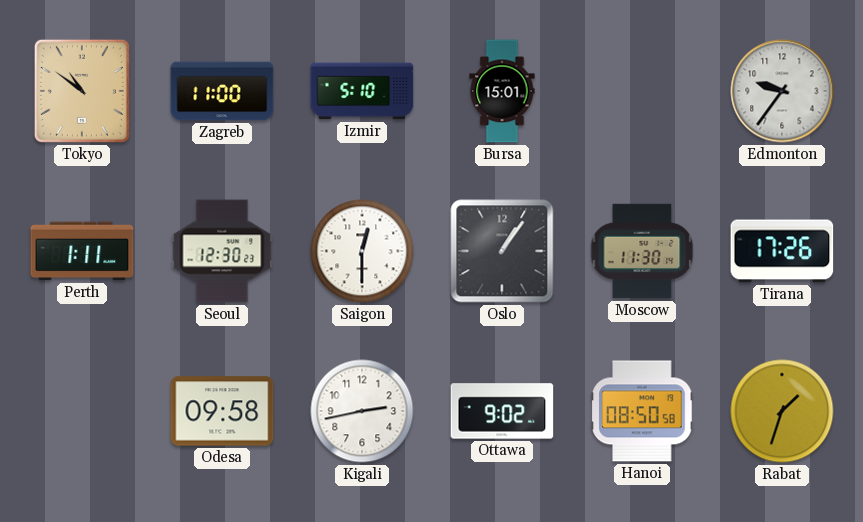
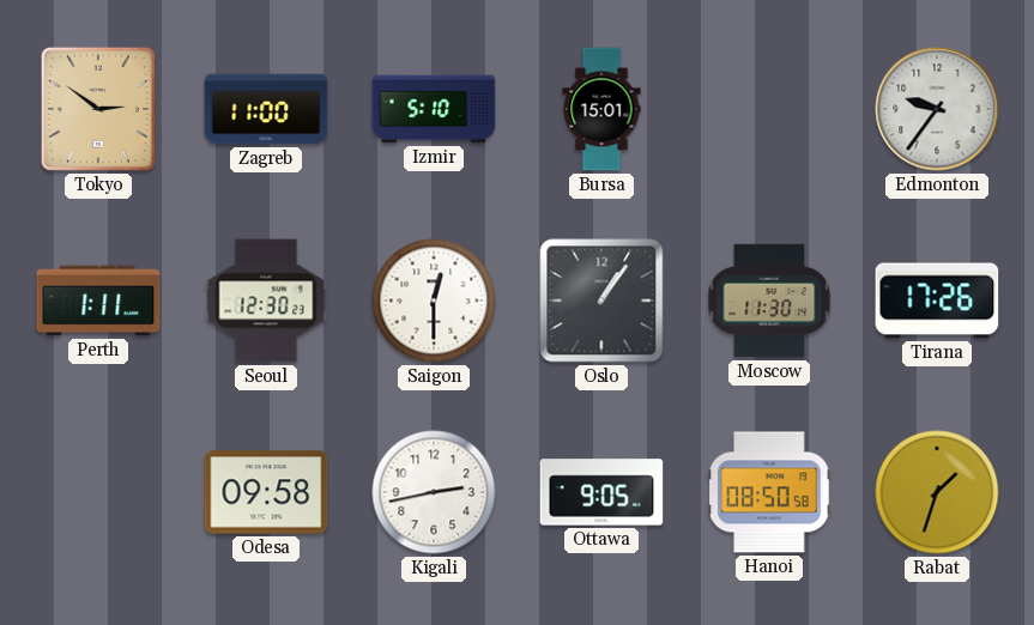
Tokyo: 10:51 -> 2:51
Ottawa: 9:02 -> 9:05
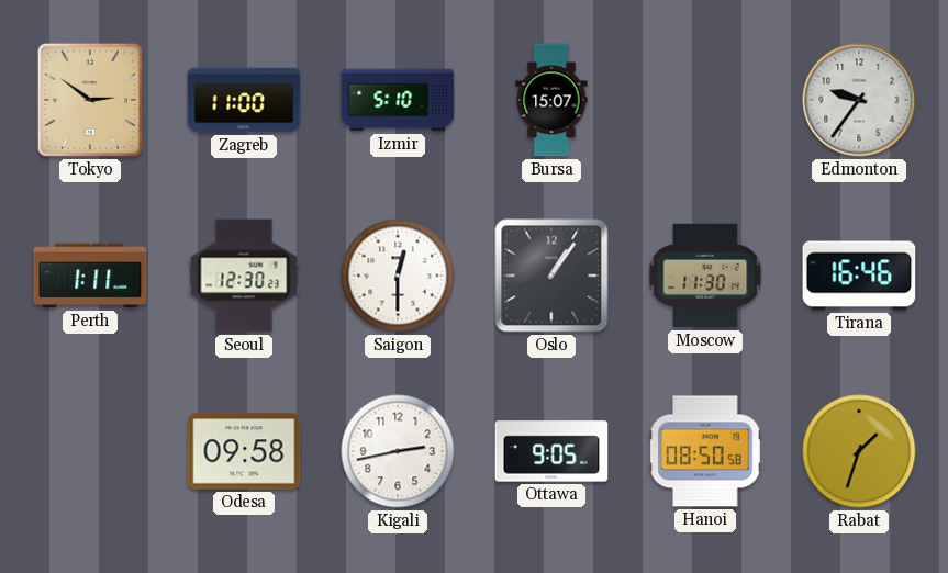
Bursa: 15:01 -> 15:07
Tirana: 17:26 -> 16:46
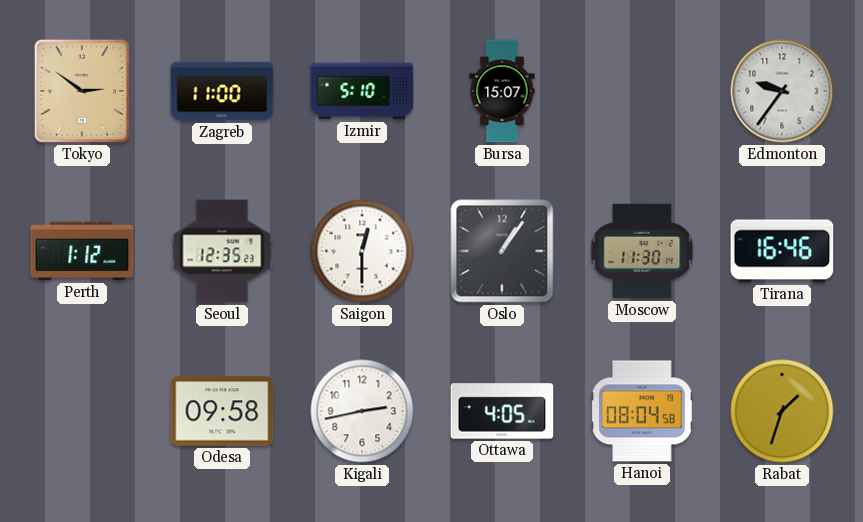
Perth: 1:11 -> 1:12
Seoul: 12:30 -> 12:35
Ottawa: 9:05 -> 4:05
Hanoi: 08:50 -> 08:04
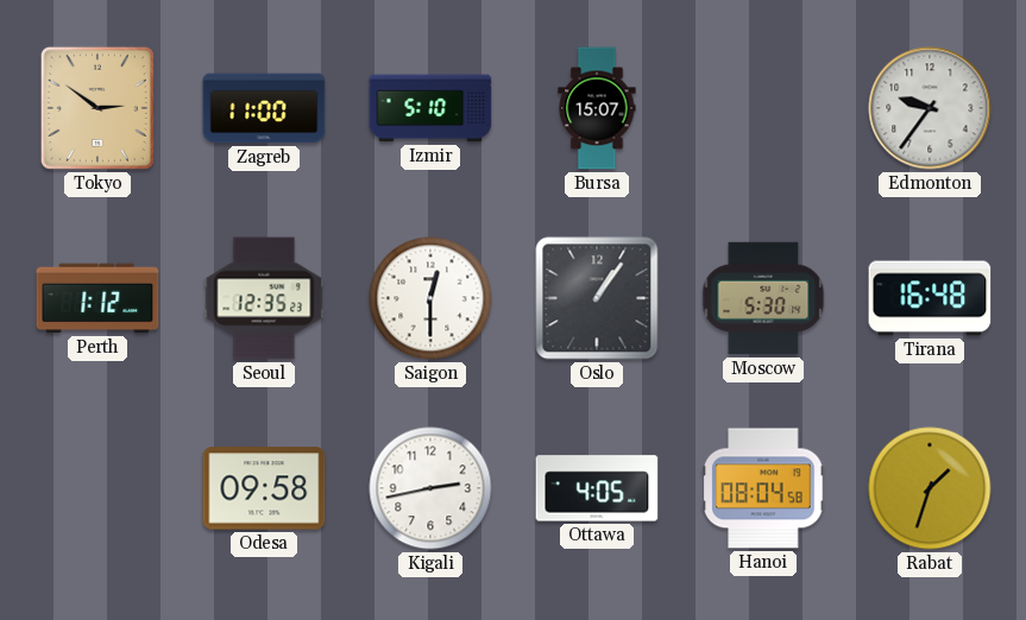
Moscow: 11:30 -> 5:30
Tirana: 16:46 -> 16:48
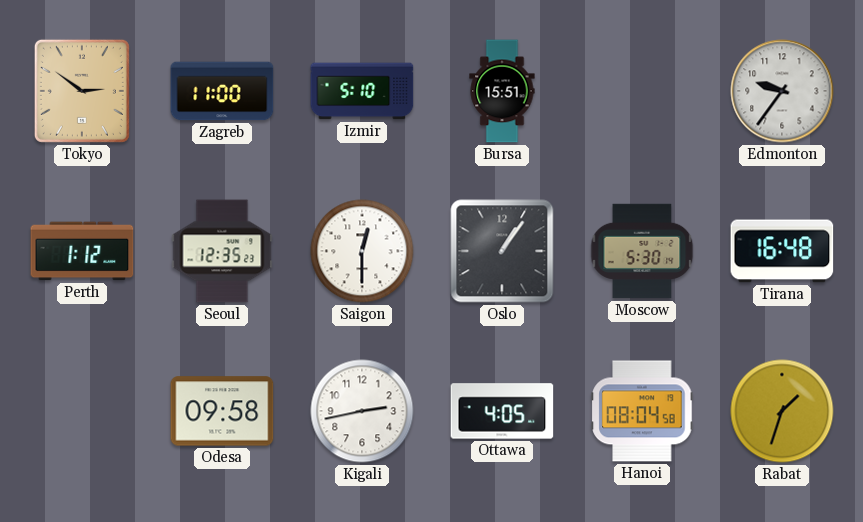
Bursa: 15:07 -> 15:51
